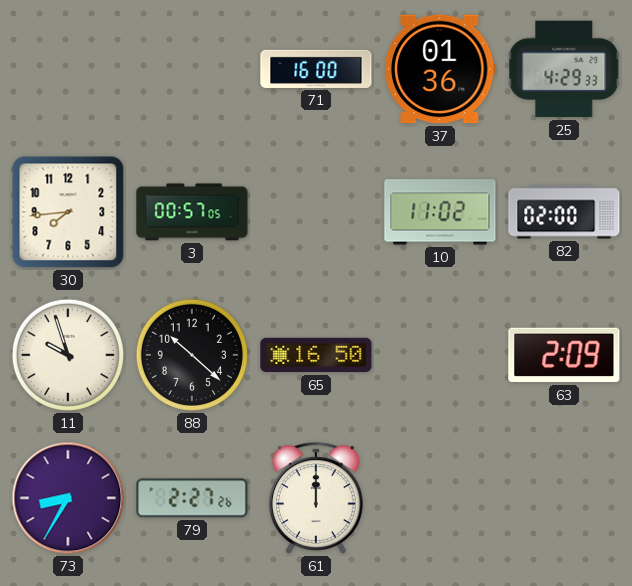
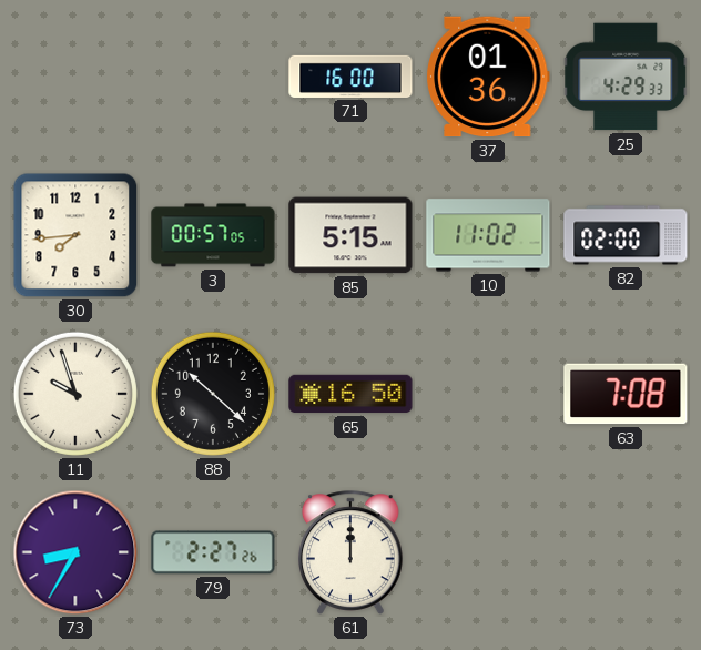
85: none -> 5:15
63: 2:09 -> 7:08
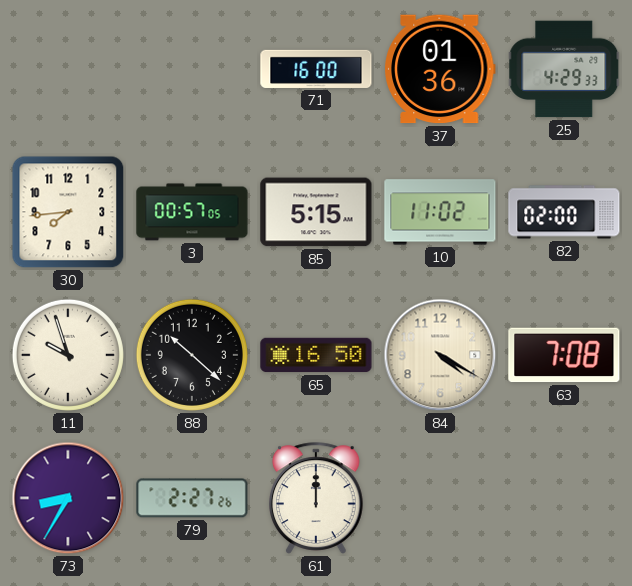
84: none -> 4:20
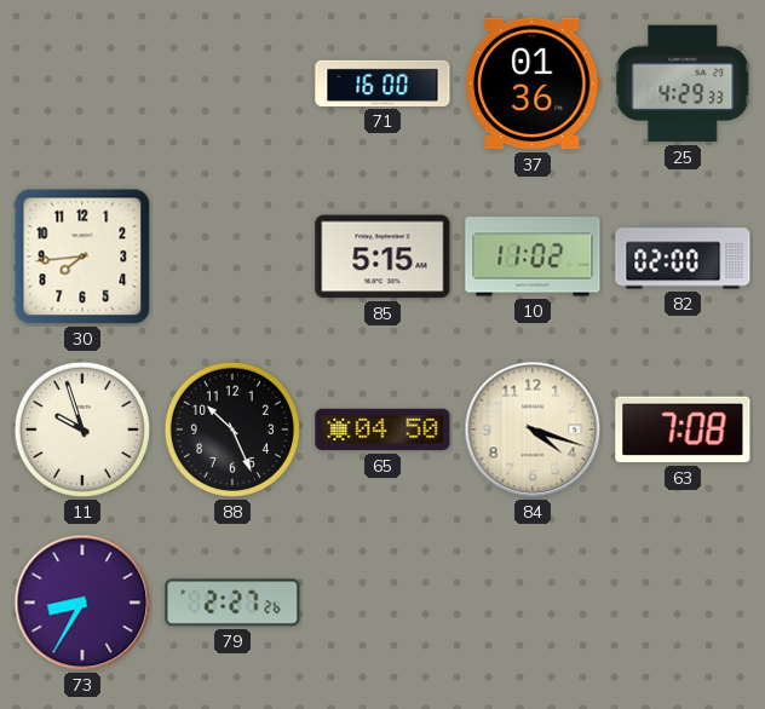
3: 00:57 -> none
88: 10:22 -> 10:26
65: 16:50 -> 04:50
84: 4:20 -> 4:18
61: 12:00 -> none
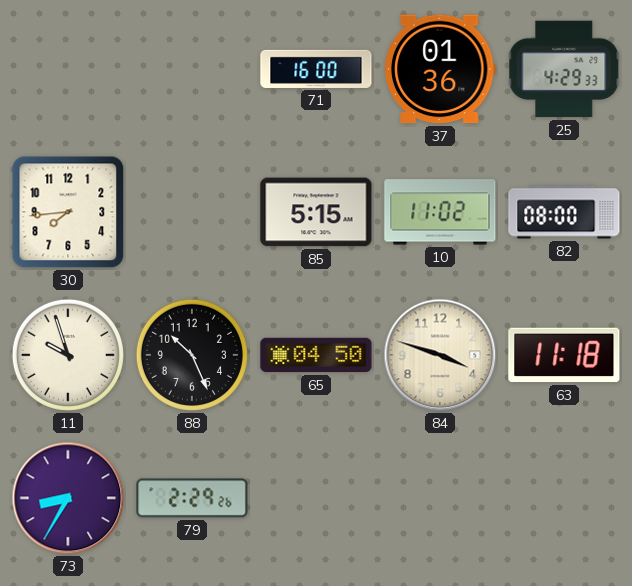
82: 02:00 -> 08:00
84: 4:18 -> 3:48
63: 7:08 -> 11:18
79: 2:27 -> 2:29
